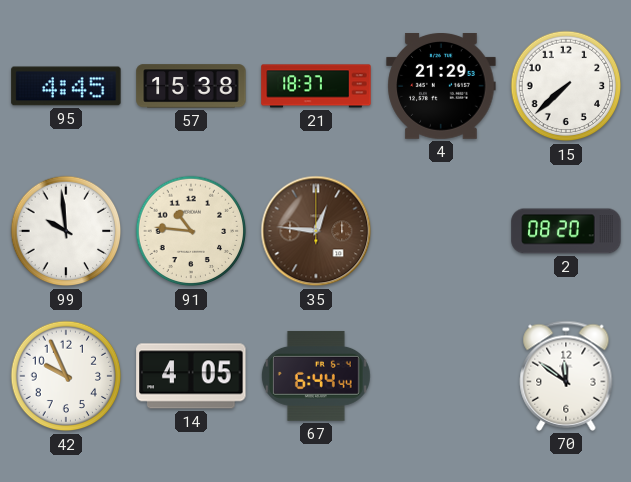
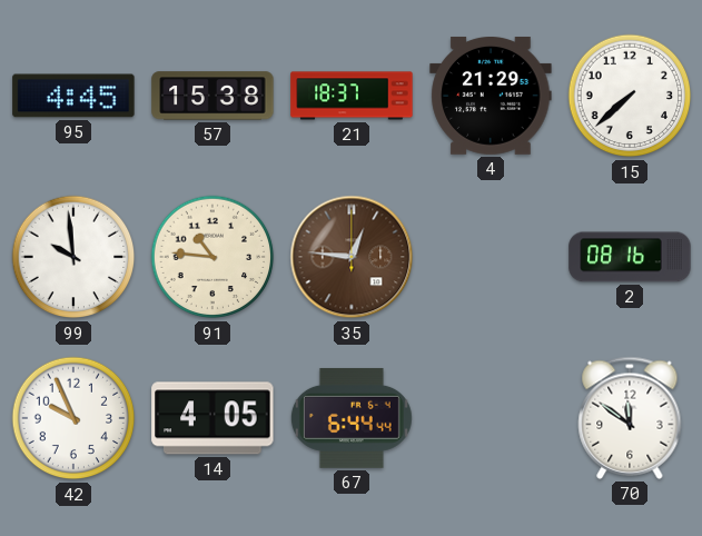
2: 08:20 -> 08:16
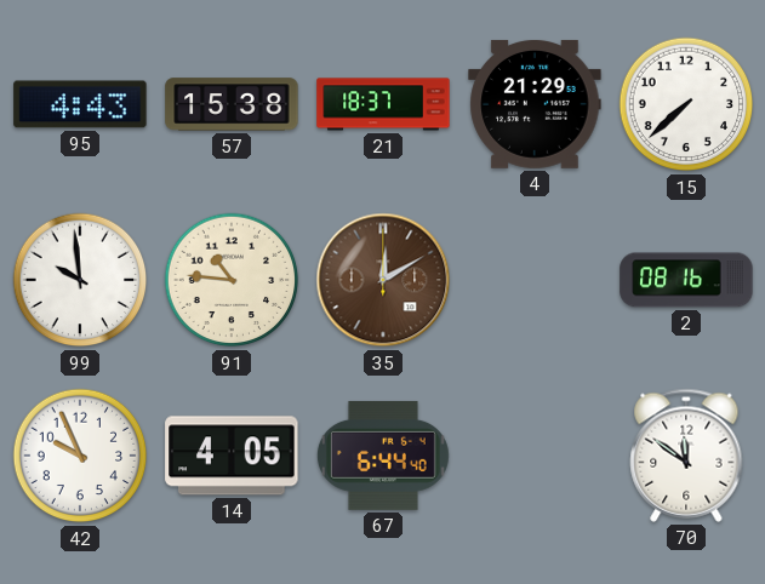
95: 4:45 -> 4:43
35: 12:46 -> 12:10
67: 6:44:44 -> 6:44:40
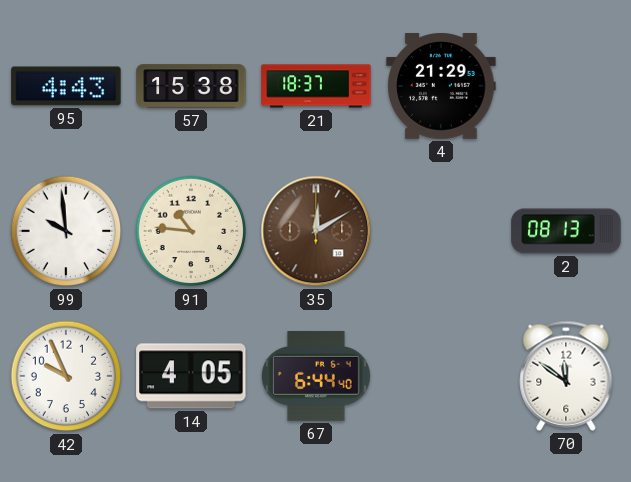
15: 7:38 -> none
2: 08:16 -> 08:13
